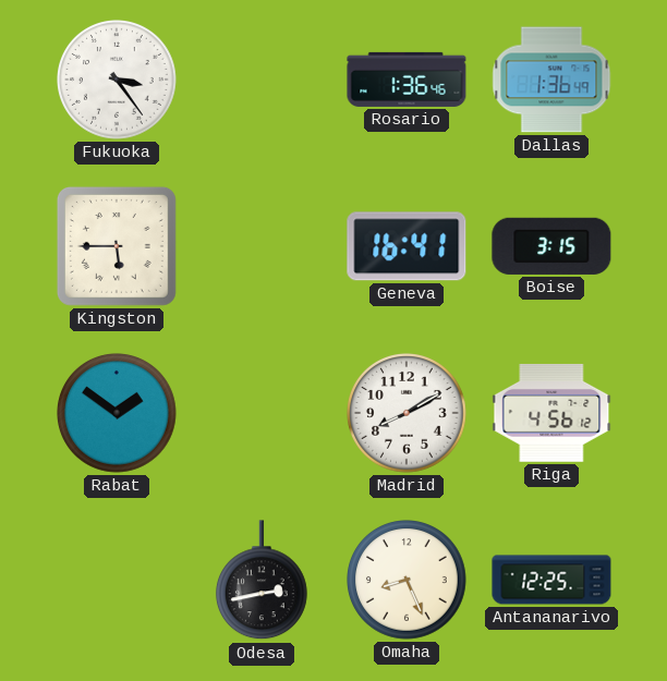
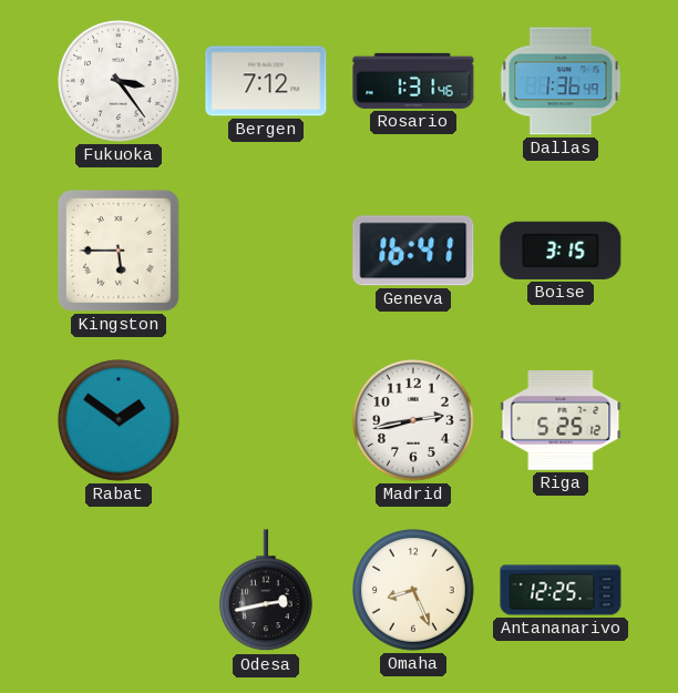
Bergen: none -> 7:12
Rosario: 1:36 -> 1:31
Madrid: 8:10 -> 2:43
Riga: 4:56 -> 5:25
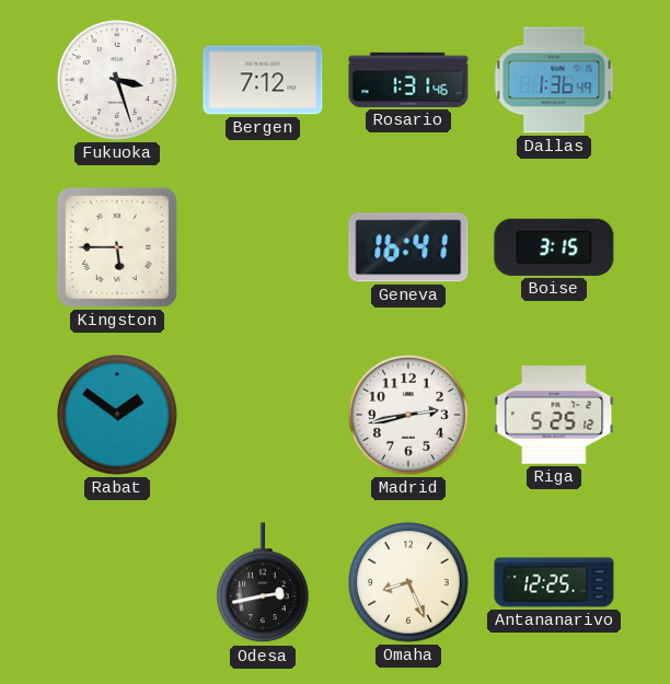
Fukuoka: 3:24 -> 3:27
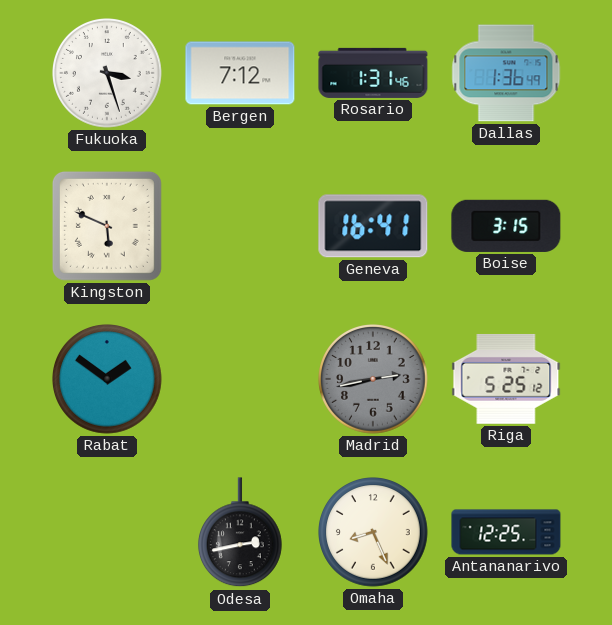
Kingston: 5:45 -> 5:49
Madrid dial: white -> grey
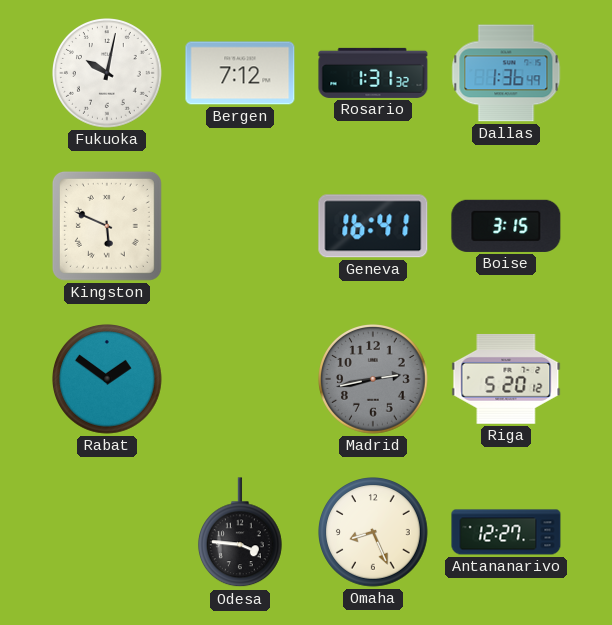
Fukuoka: 3:27 -> 10:02
Rosario: 1:31:46 -> 1:31:32
Riga: 5:25 -> 5:20
Odesa: 2:43 -> 3:46
Antananarivo: 12:25 -> 12:27
